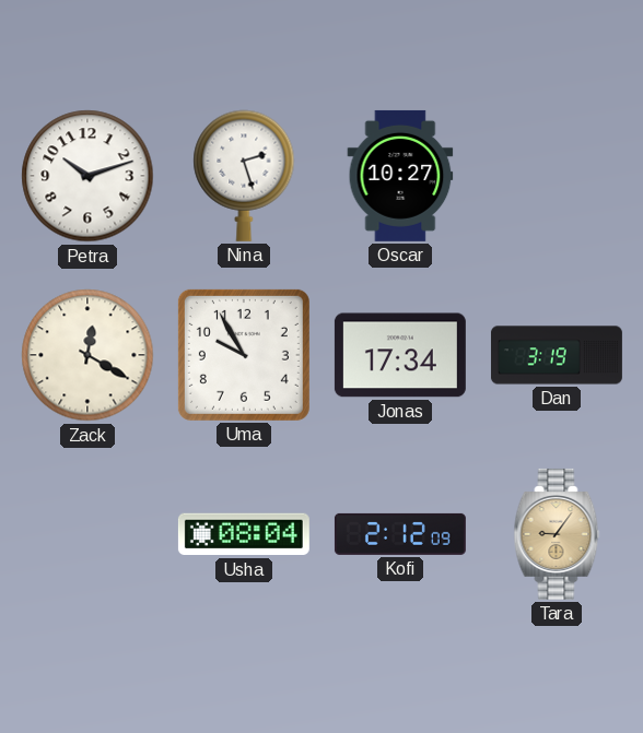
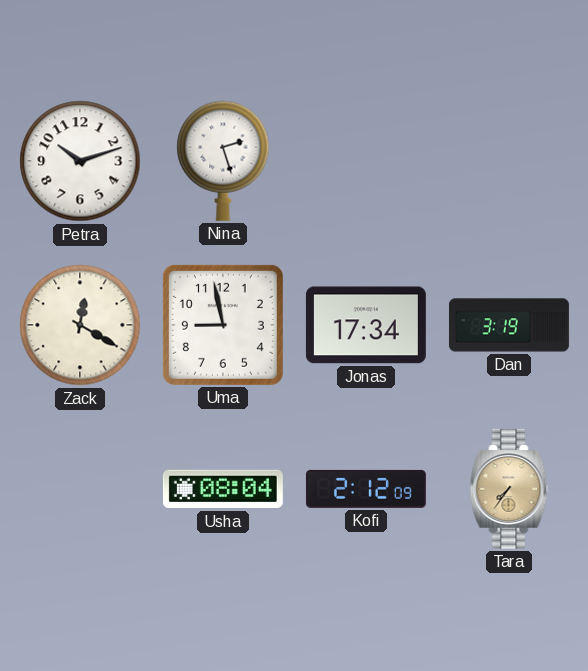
Oscar: 10:27 -> none
Uma: 9:55 -> 8:58
Tara: 9:06 -> 7:36
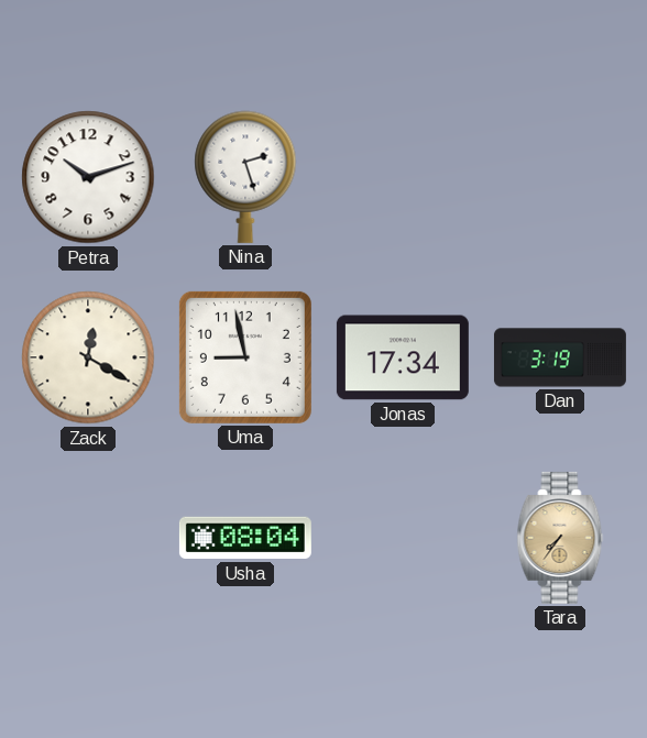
Kofi: 2:12 -> none
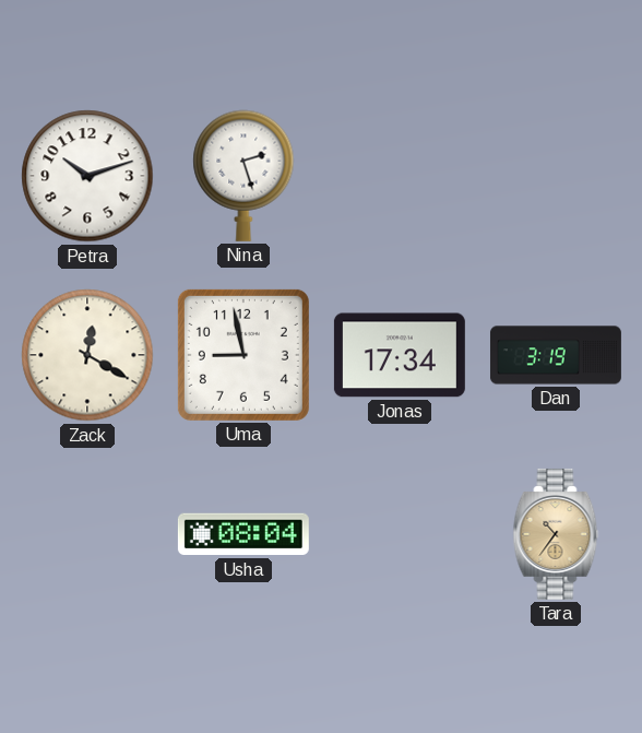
Tara: 7:36 -> 10:36
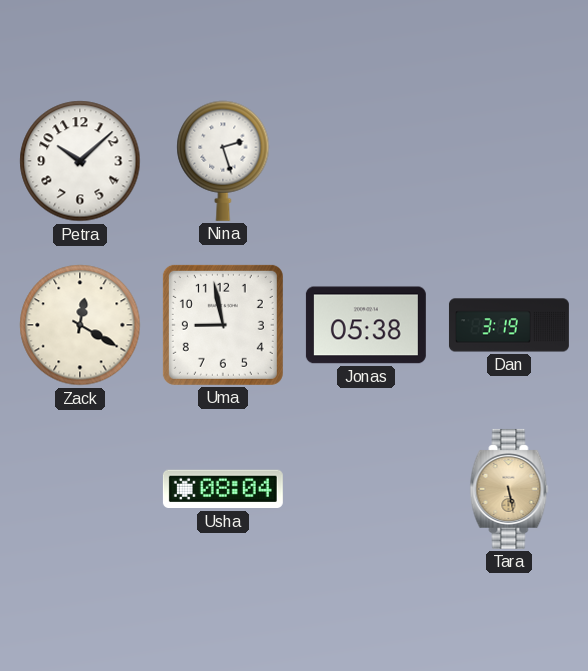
Petra: 10:12 -> 10:08
Jonas: 17:34 -> 05:38
Tara: 10:36 -> 5:28
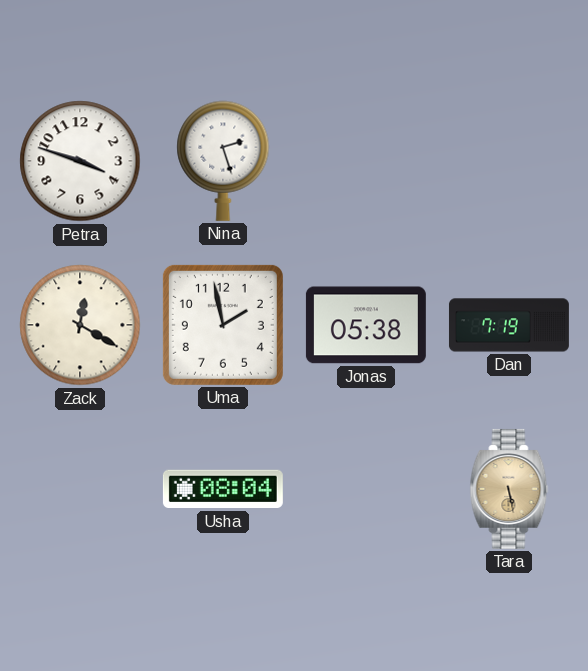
Petra: 10:08 -> 3:48
Uma: 8:58 -> 1:58
Dan: 3:19 -> 7:19
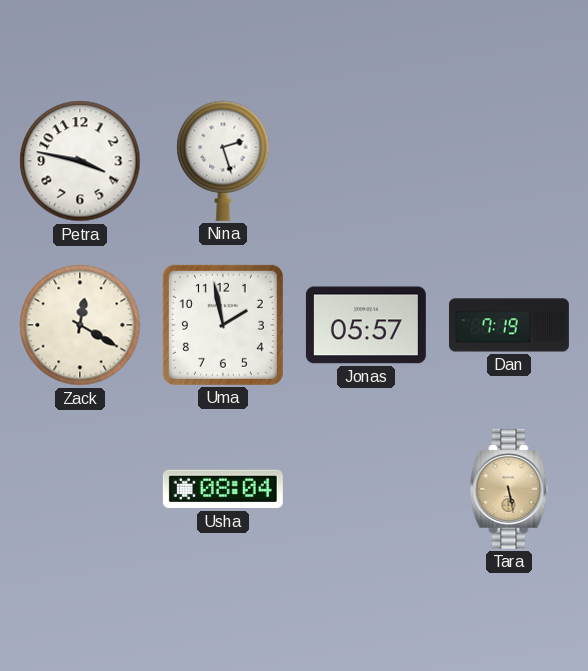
Petra: 3:48 -> 3:47
Jonas: 05:38 -> 05:57
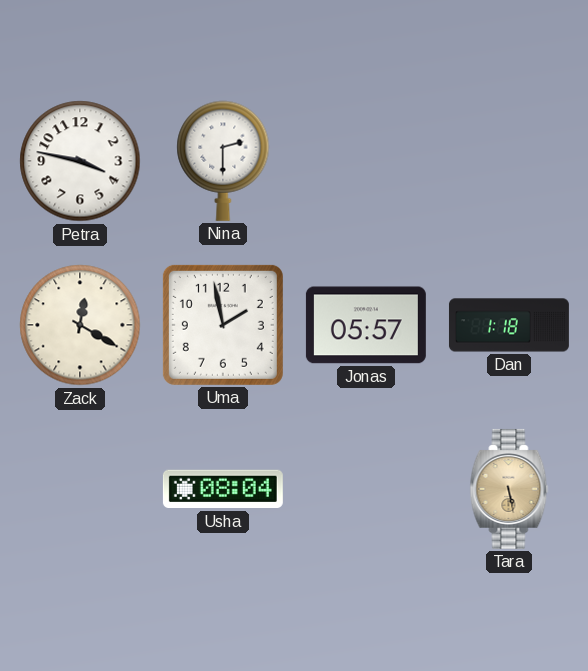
Nina: 2:27 -> 2:30
Dan: 7:19 -> 1:18
